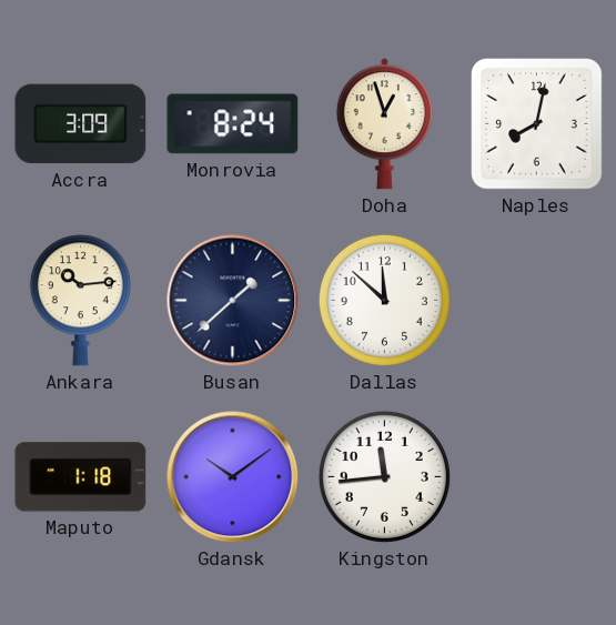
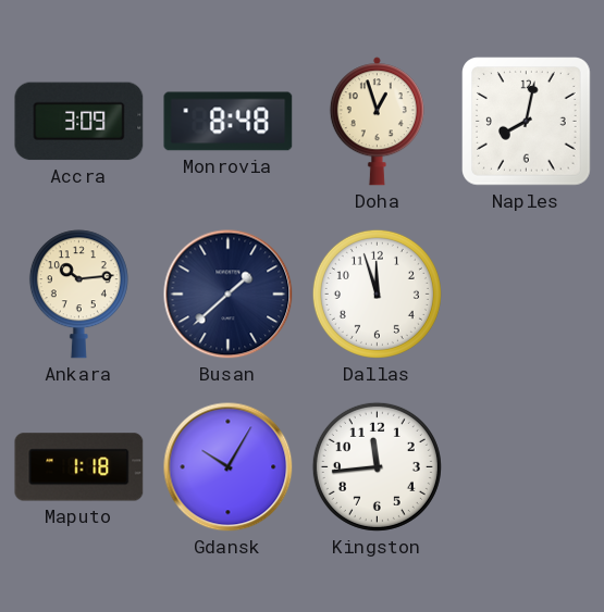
Monrovia: 8:24 -> 8:48
Dallas: 11:52 -> 11:57
Gdansk: 10:09 -> 10:05
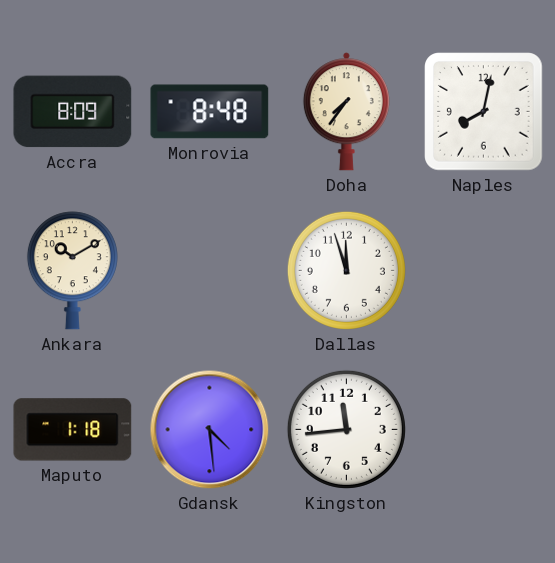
Accra: 3:09 -> 8:09
Doha: 12:57 -> 7:36
Ankara: 10:14 -> 10:10
Busan: 1:38 -> none
Gdansk: 10:05 -> 4:29
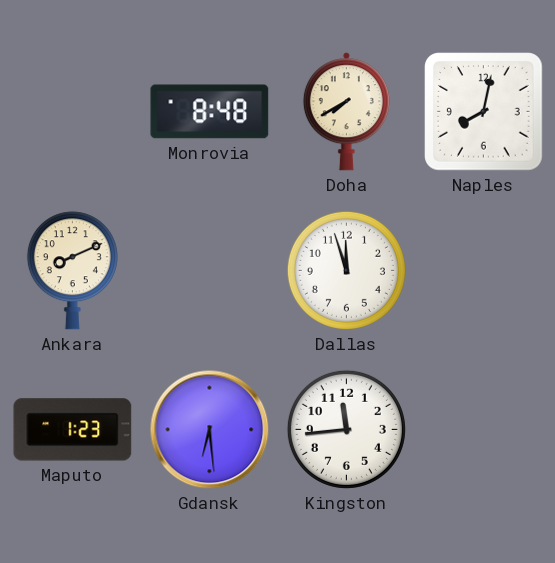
Accra: 8:09 -> none
Doha: 7:36 -> 7:40
Ankara: 10:10 -> 8:11
Maputo: 1:18 -> 1:23
Gdansk: 4:29 -> 6:29
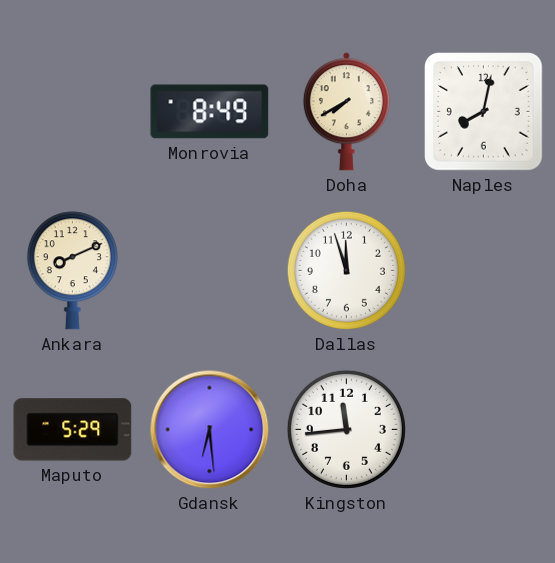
Monrovia: 8:48 -> 8:49
Maputo: 1:23 -> 5:29
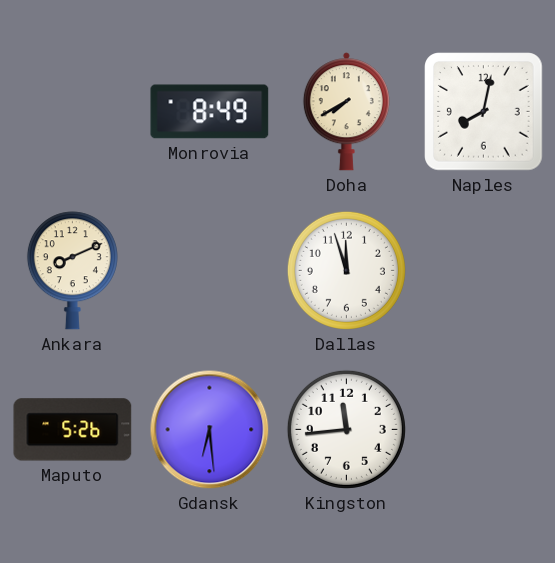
Maputo: 5:29 -> 5:26
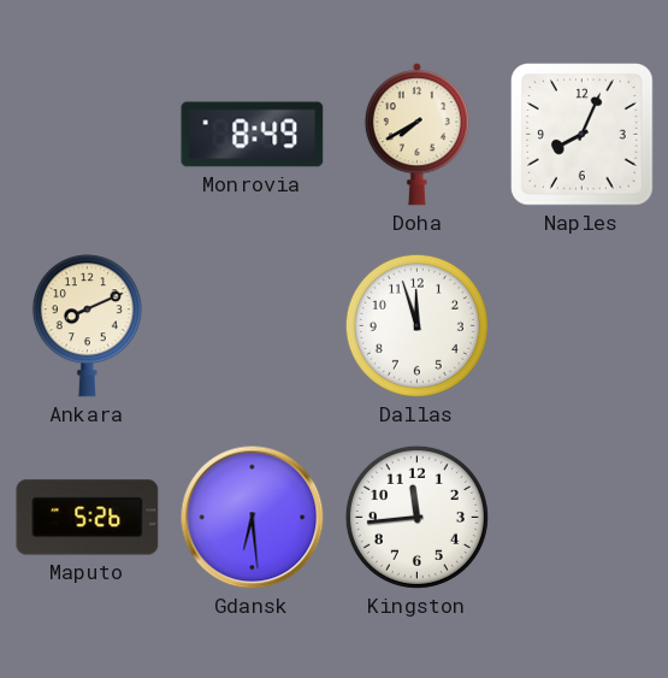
Naples: 8:02 -> 8:04
